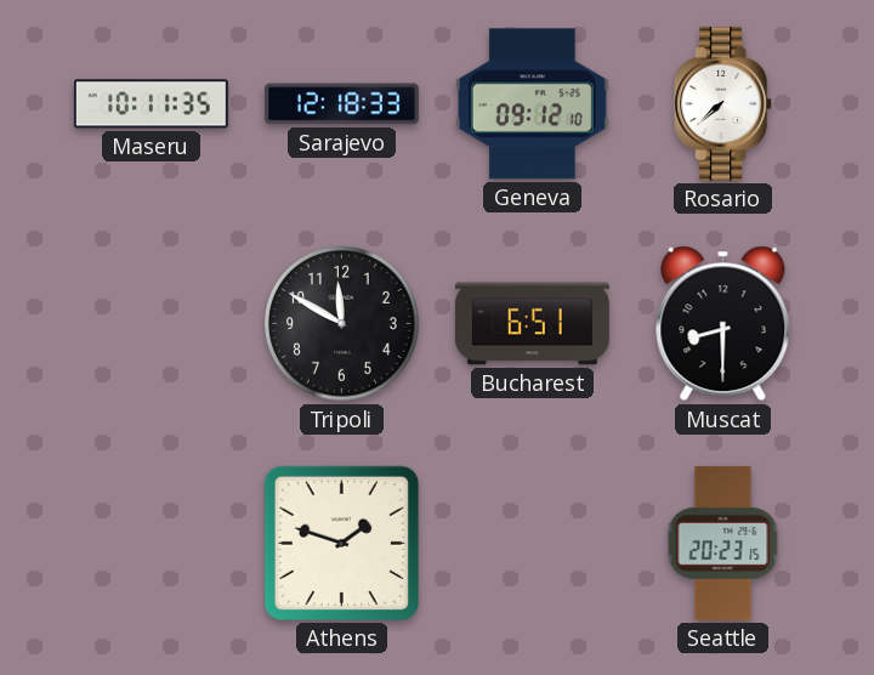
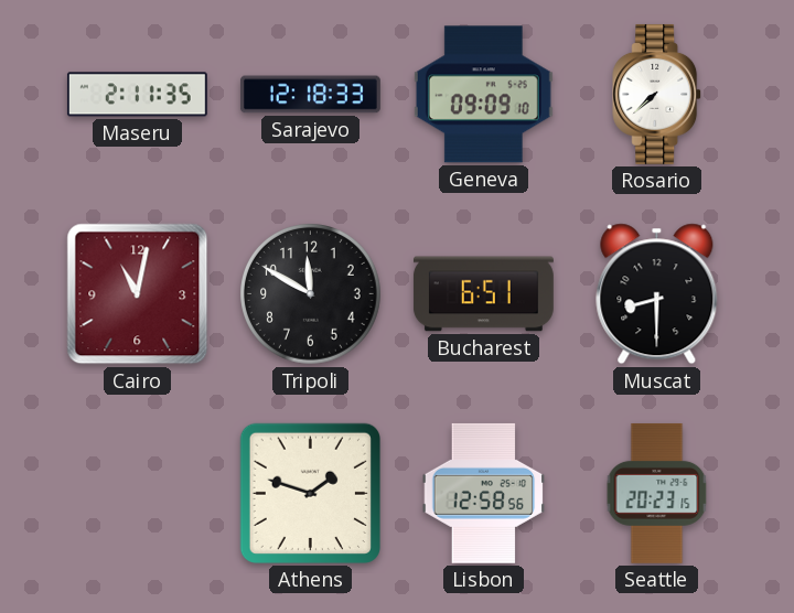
Maseru: 10:11 -> 2:11
Geneva: 09:12 -> 09:09
Cairo: none -> 11:02
Lisbon: none -> 12:58
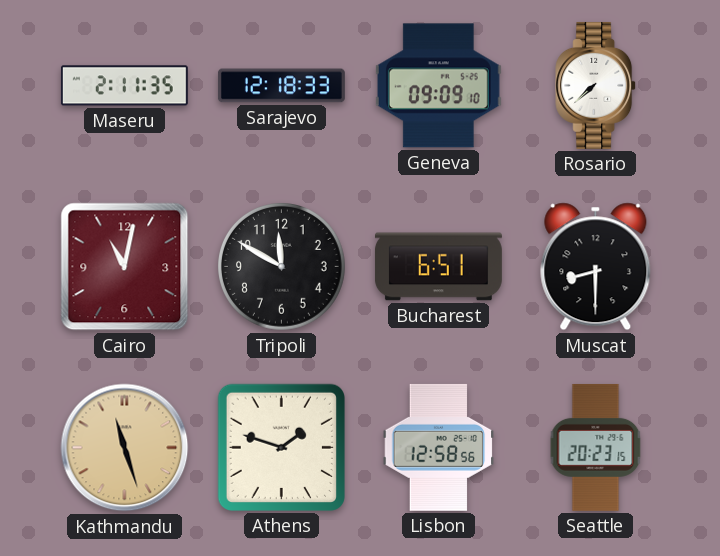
Kathmandu: none -> 11:27
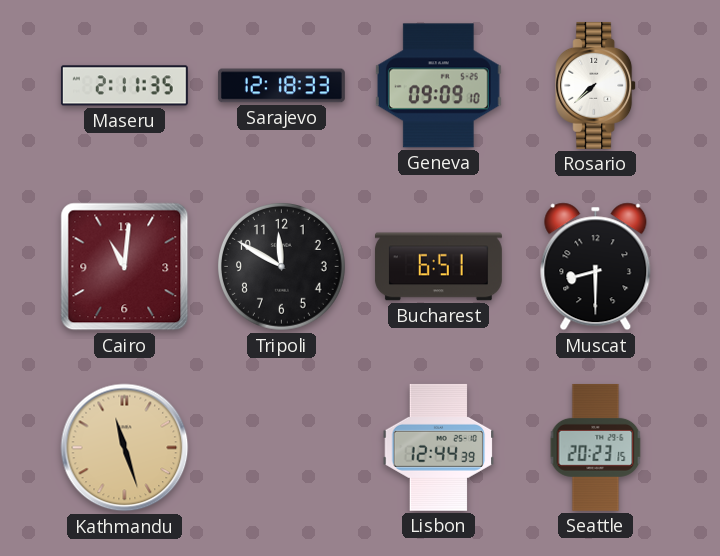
Cairo: 11:02 -> 11:01
Athens: 1:48 -> none
Lisbon: 12:58 -> 12:44
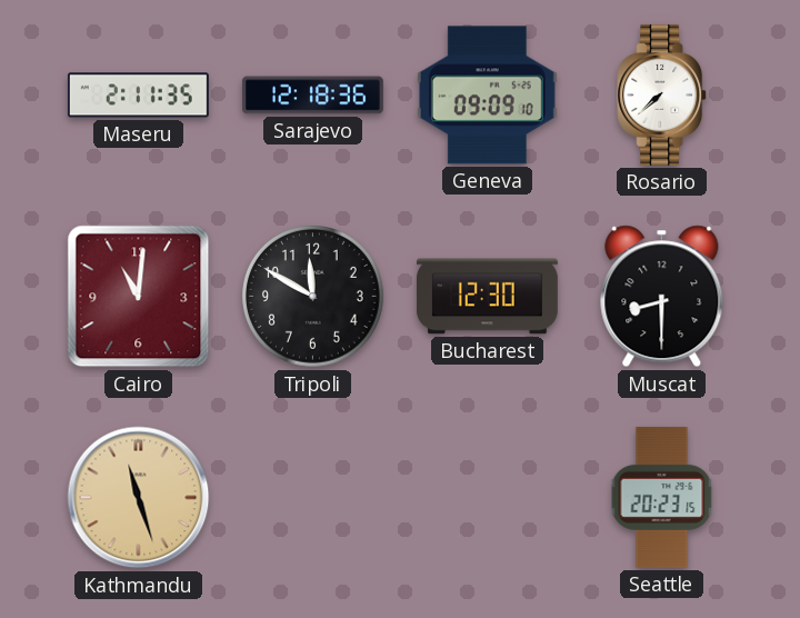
Sarajevo: 12:18:33 -> 12:18:36
Bucharest: 6:51 -> 12:30
Lisbon: 12:44 -> none
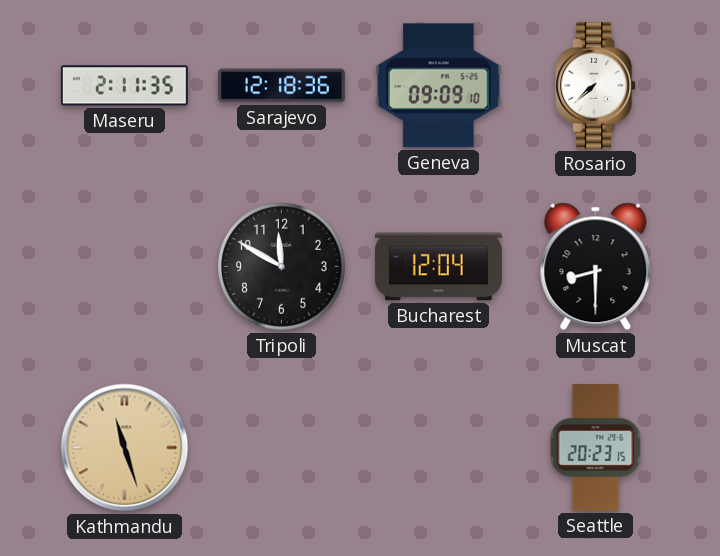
Cairo: 11:01 -> none
Bucharest: 12:30 -> 12:04
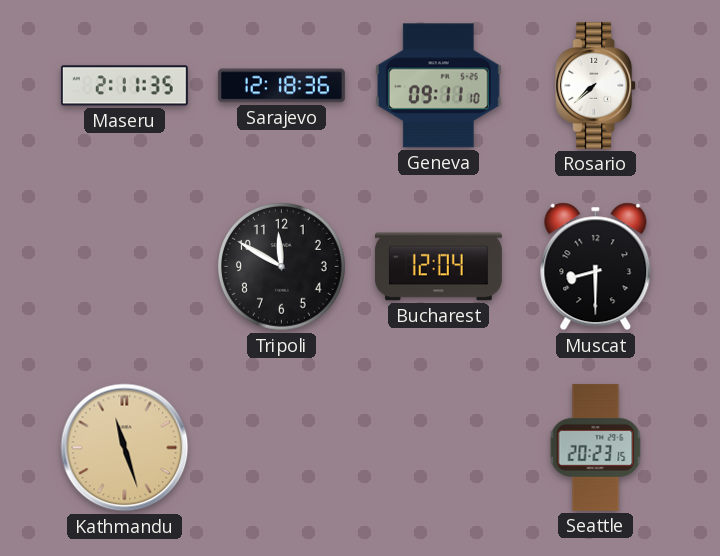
Geneva: 09:09 -> 09:11
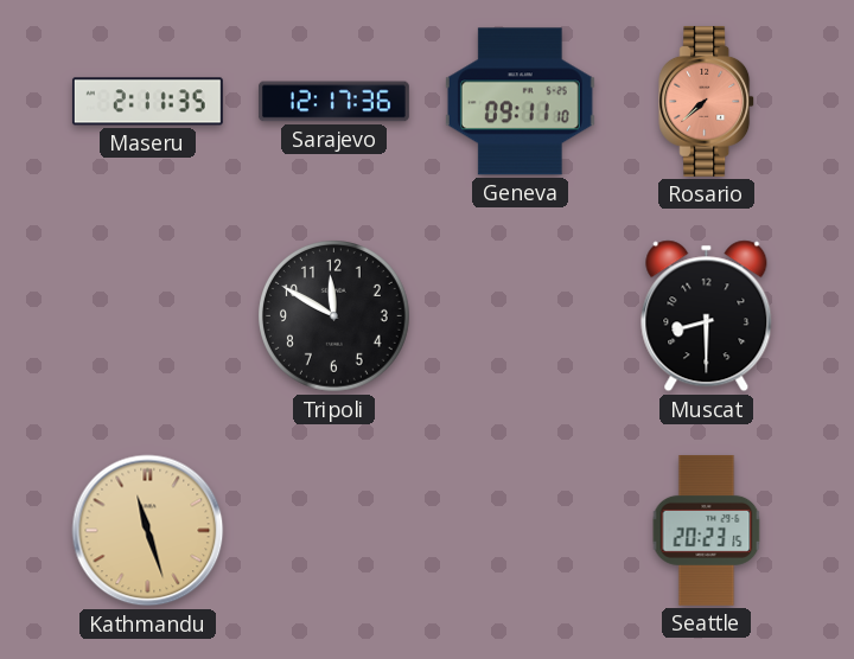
Sarajevo: 12:18 -> 12:17
Rosario dial: white -> salmon
Bucharest: 12:04 -> none
